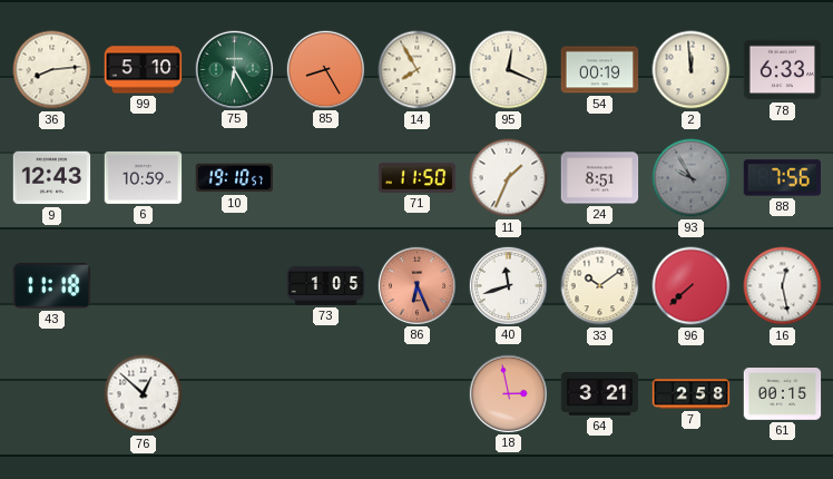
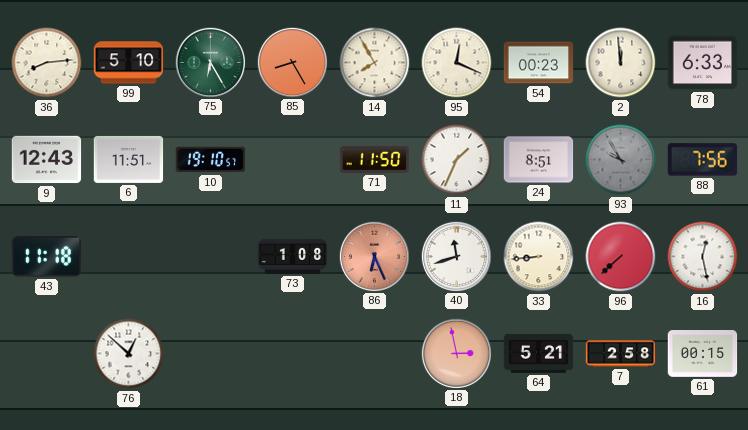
54: 00:19 -> 00:23
6: 10:59 -> 11:51
73: 1:05 -> 1:08
33: 10:09 -> 8:44
64: 3:21 -> 5:21
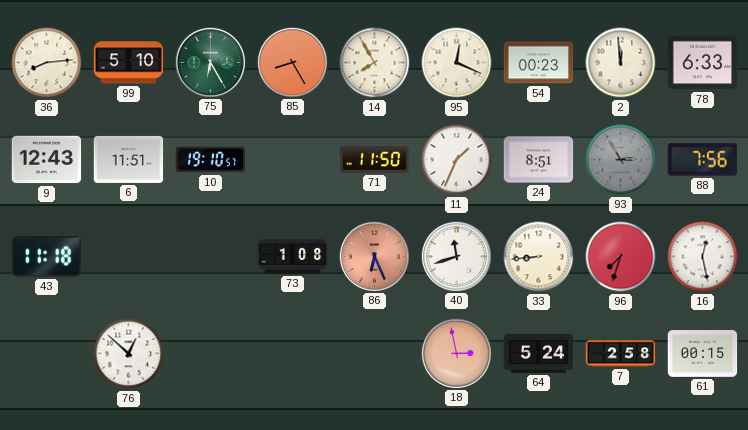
93: 9:55 -> 2:55
96: 7:38 -> 7:33
64: 5:21 -> 5:24
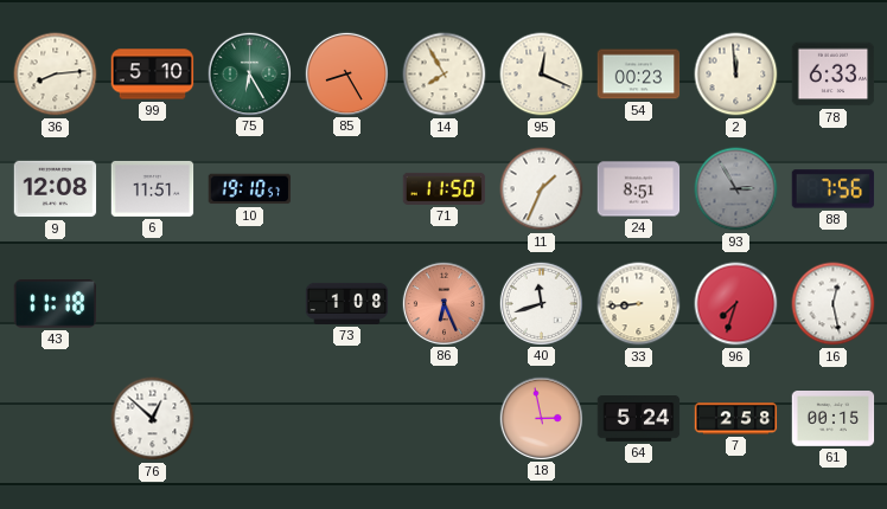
9: 12:43 -> 12:08
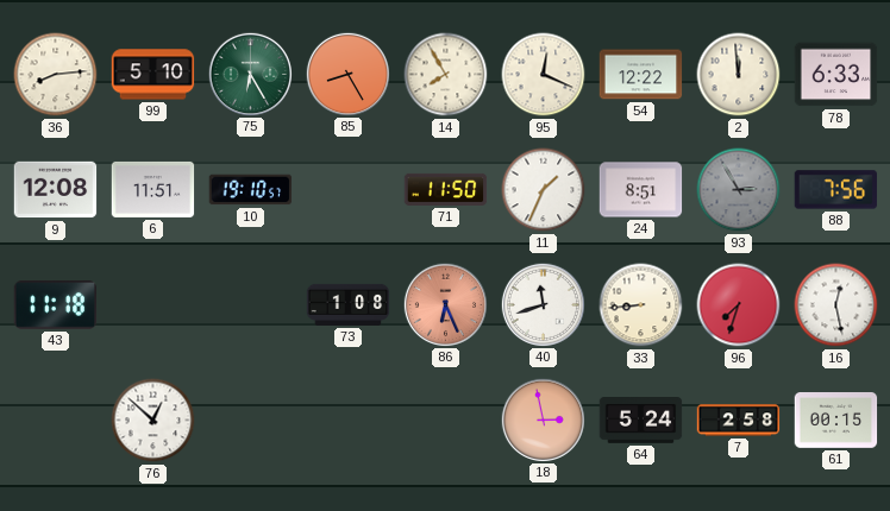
54: 00:23 -> 12:22
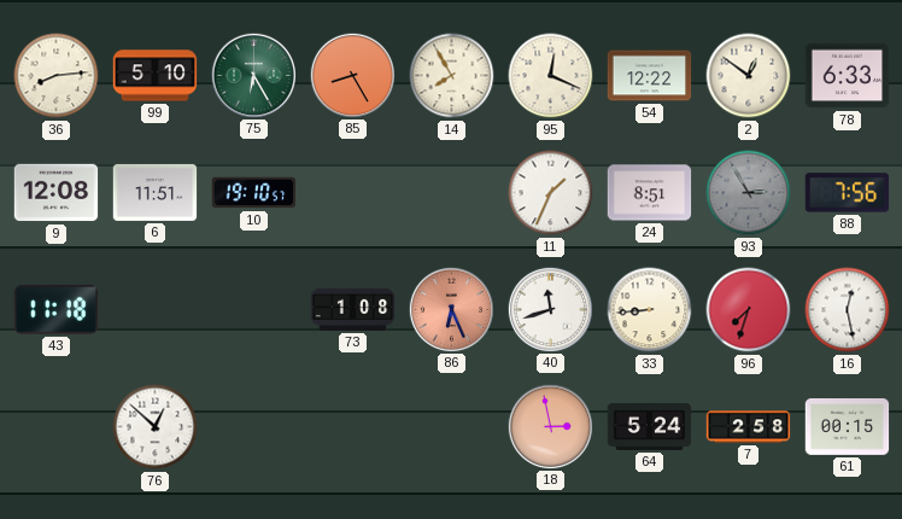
2: 11:59 -> 12:51
71: 11:50 -> none
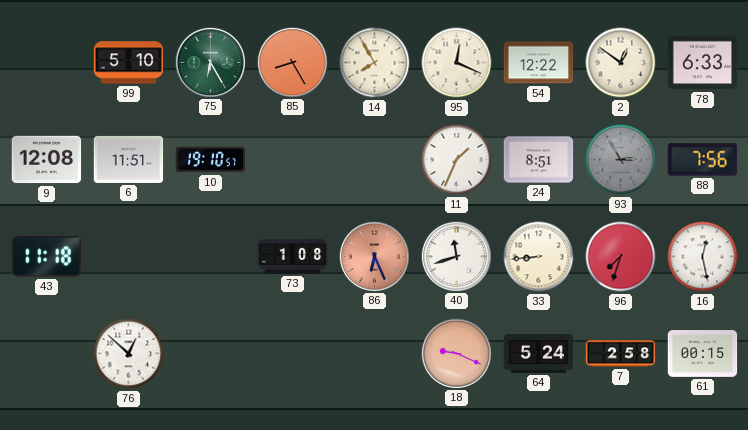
36: 8:14 -> none
18: 2:58 -> 9:19
